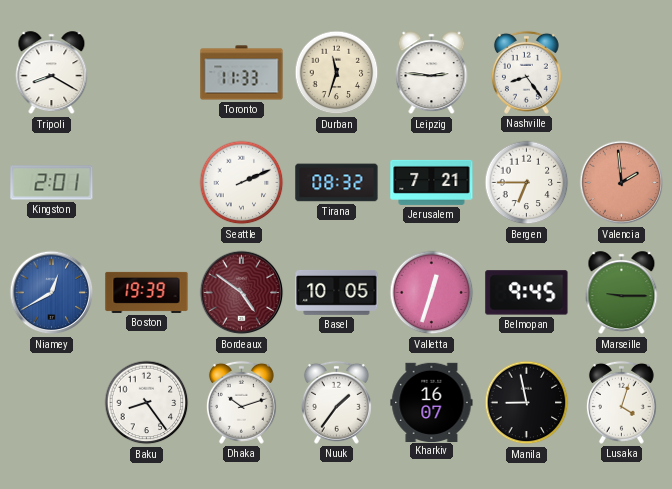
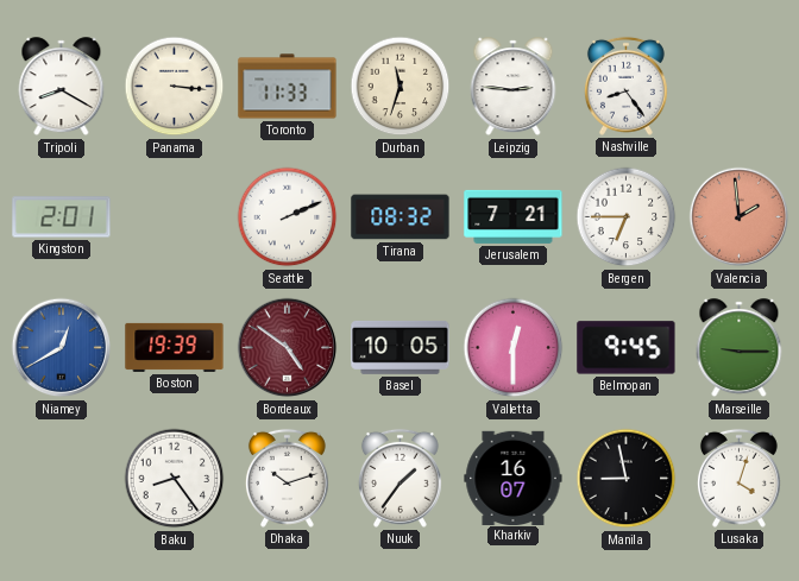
Panama: none -> 3:16
Valletta: 12:33 -> 12:30
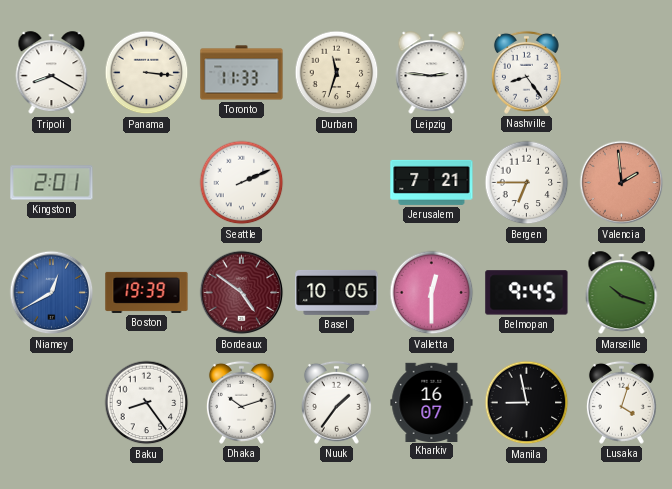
Tirana: 08:32 -> none
Marseille: 9:15 -> 10:18
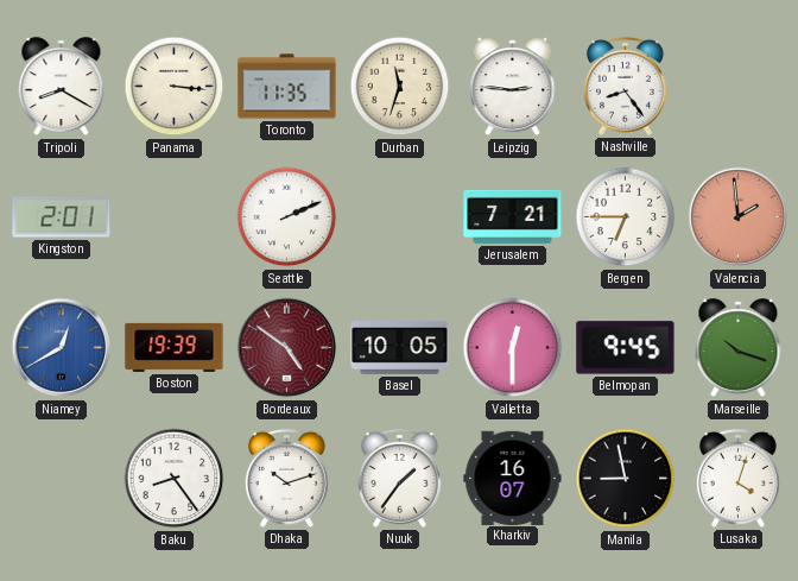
Toronto: 11:33 -> 11:35
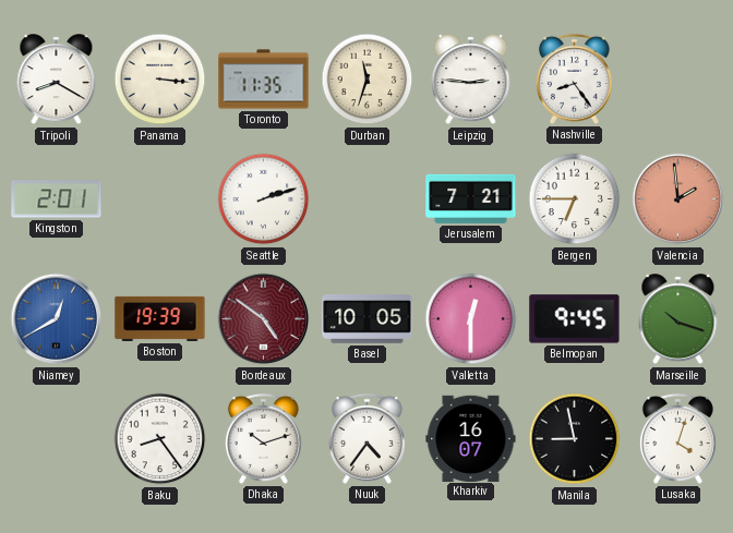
Seattle: 2:11 -> 2:12
Nuuk: 1:36 -> 4:36
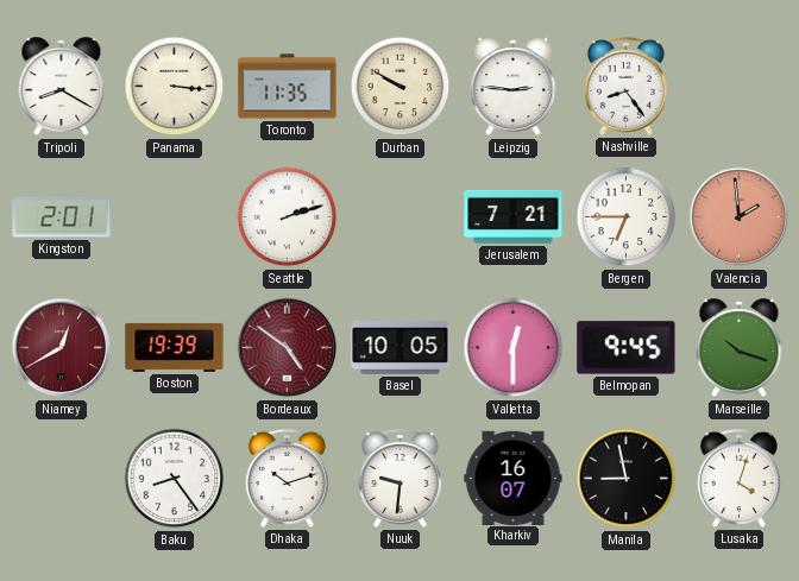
Durban: 11:33 -> 9:50
Niamey dial: blue -> burgundy
Nuuk: 4:36 -> 9:31
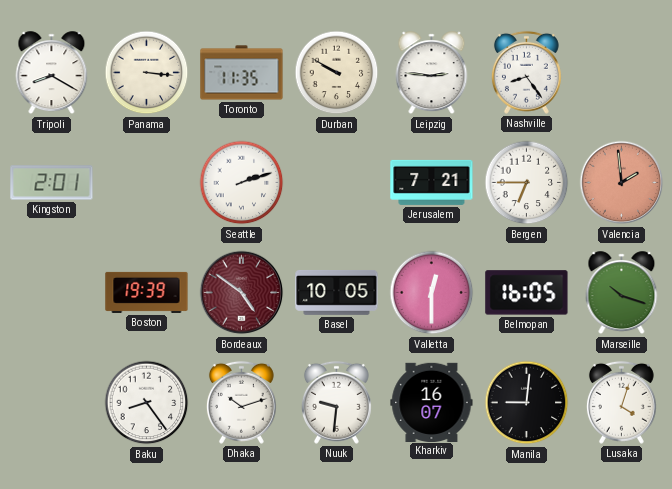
Niamey: 12:40 -> none
Belmopan: 9:45 -> 16:05
Manila: 8:58 -> 9:01
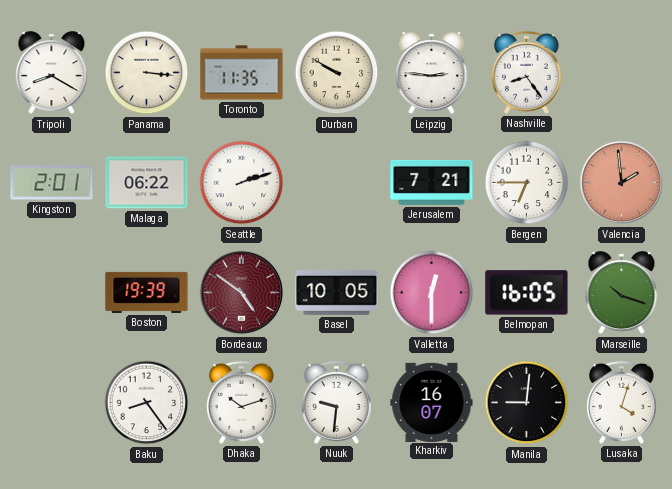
Malaga: none -> 06:22
